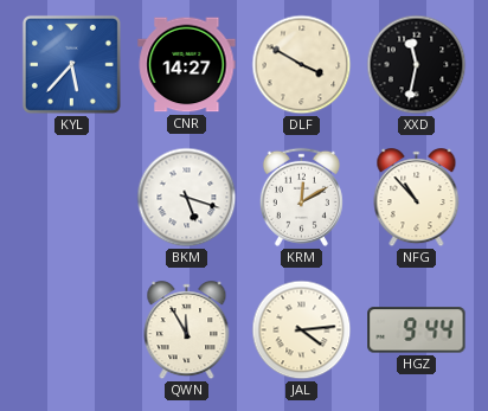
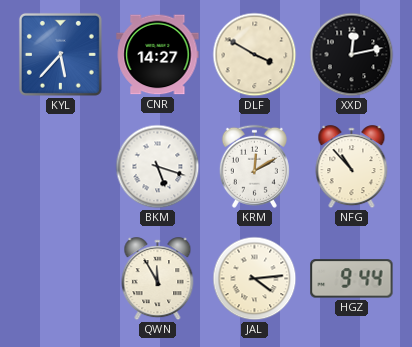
XXD: 11:32 -> 12:13
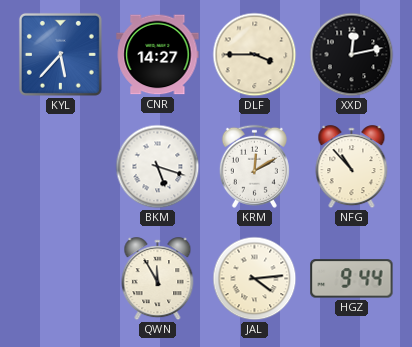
DLF: 3:50 -> 3:45
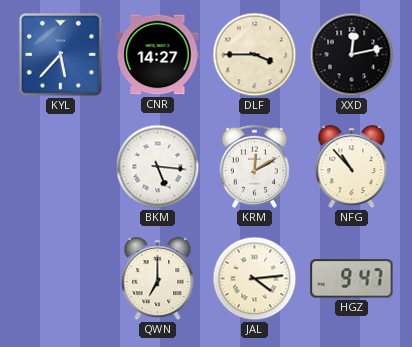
BKM: 5:18 -> 5:16
QWN: 11:55 -> 7:00
HGZ: 9:44 -> 9:47
